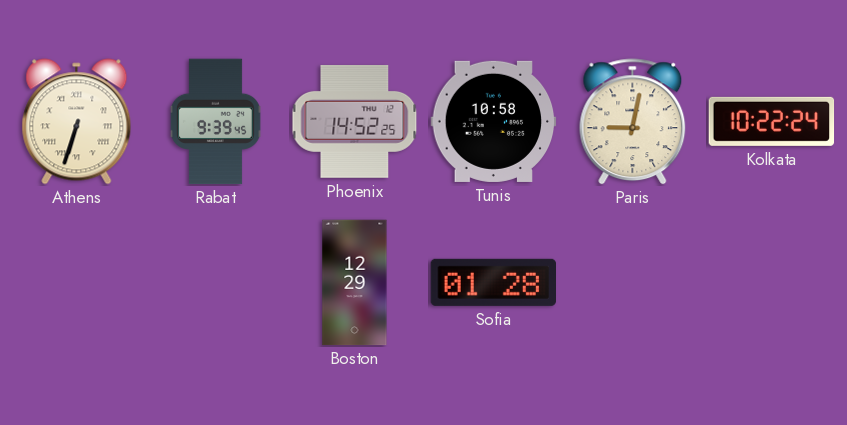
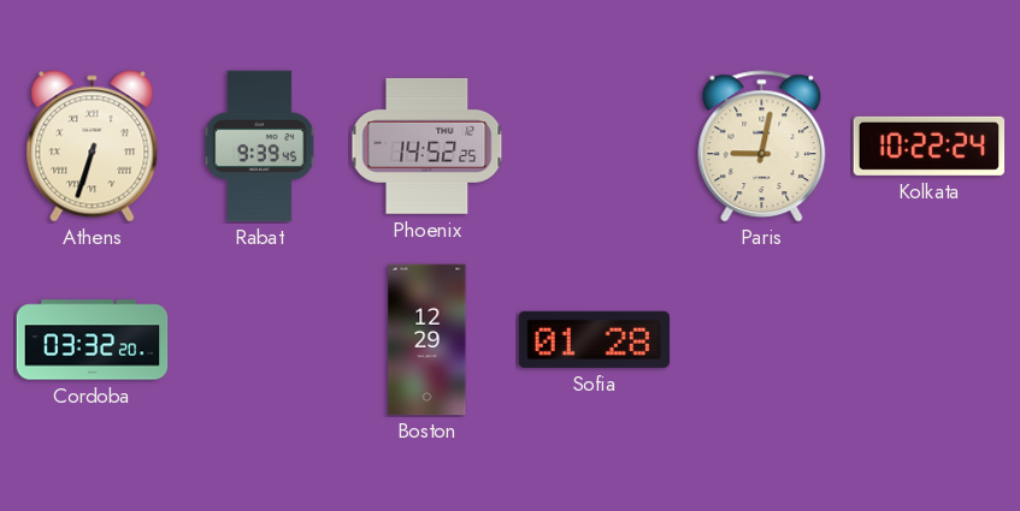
Tunis: 10:58 -> none
Cordoba: none -> 03:32
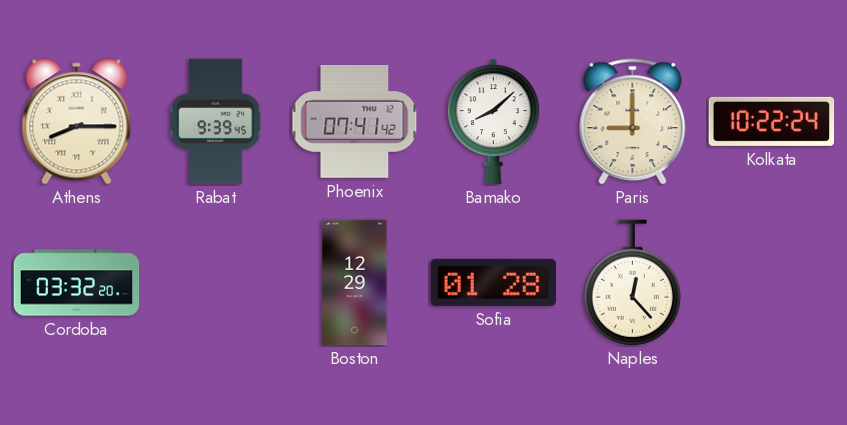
Athens: 6:33 -> 8:15
Phoenix: 14:52 -> 07:41
Bamako: none -> 8:08
Paris: 9:02 -> 9:00
Naples: none -> 12:23
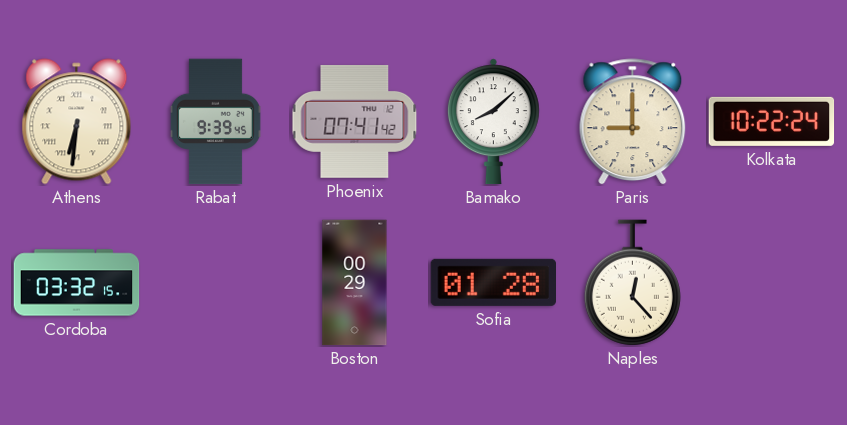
Athens: 8:15 -> 6:31
Cordoba: 03:32:20 -> 03:32:15
Boston: 12:29 -> 00:29
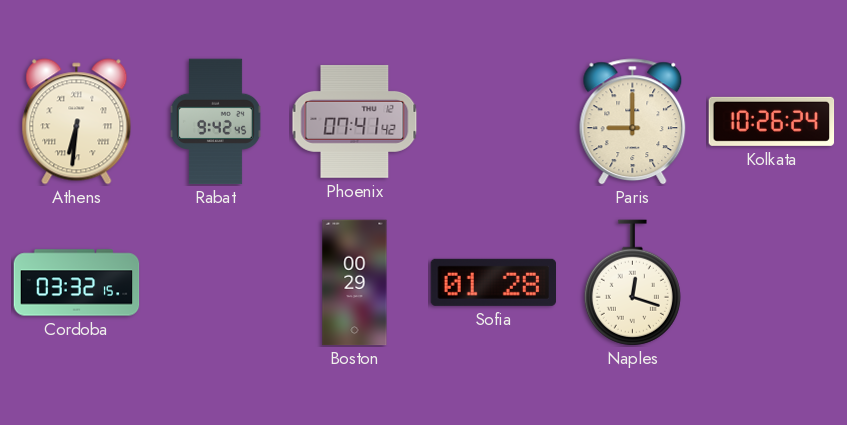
Rabat: 9:39 -> 9:42
Bamako: 8:08 -> none
Kolkata: 10:22 -> 10:26
Naples: 12:23 -> 12:18
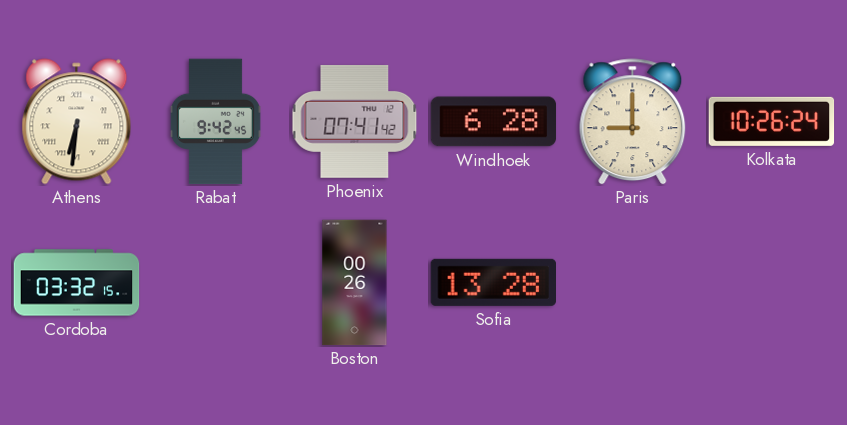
Windhoek: none -> 6:28
Boston: 00:29 -> 00:26
Sofia: 01:28 -> 13:28
Naples: 12:18 -> none
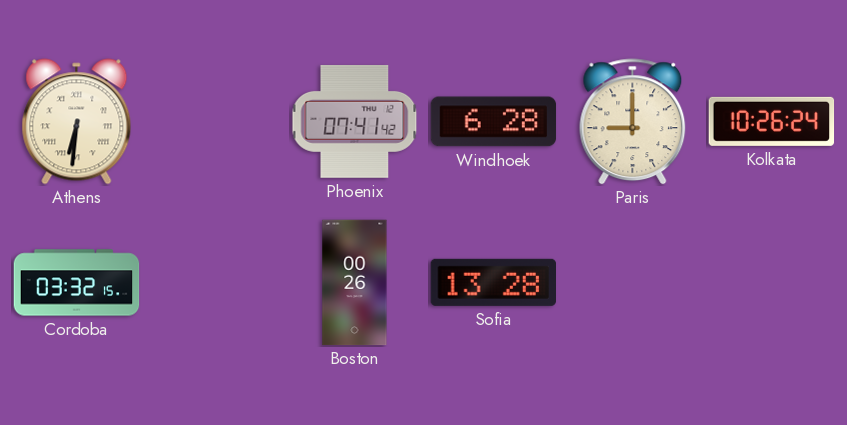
Rabat: 9:42 -> none
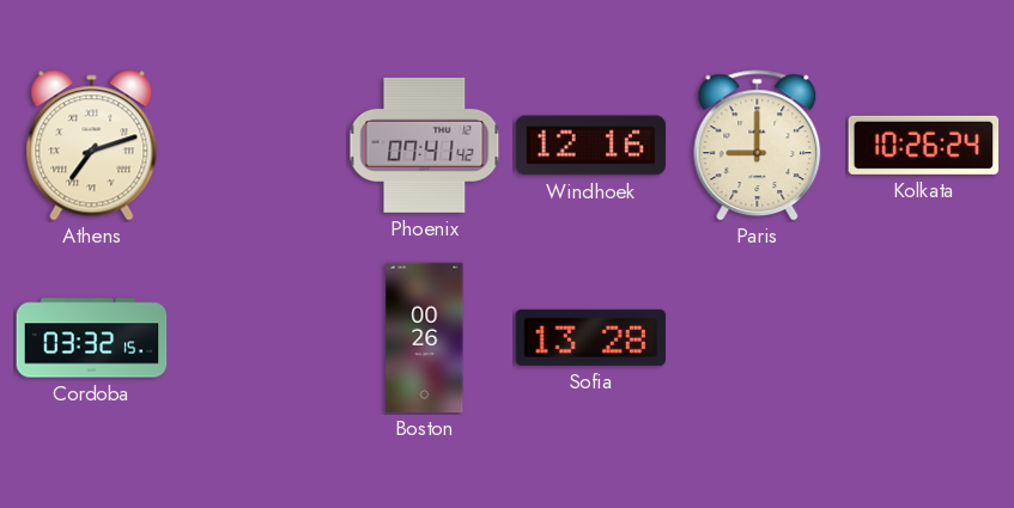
Athens: 6:31 -> 7:12
Windhoek: 6:28 -> 12:16
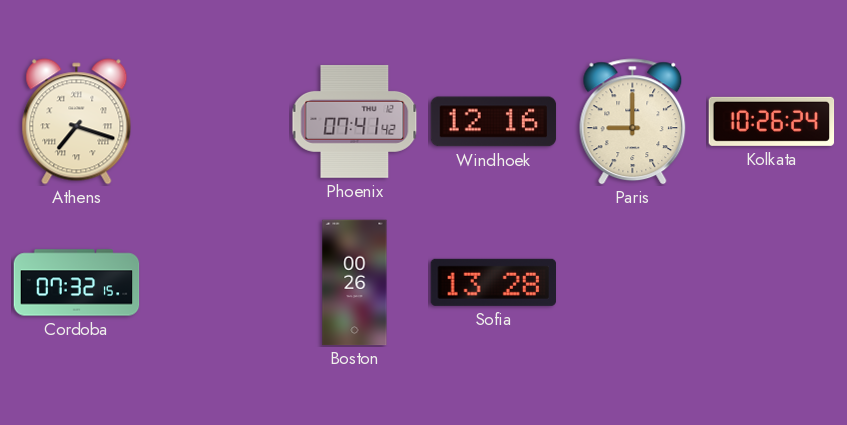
Athens: 7:12 -> 7:18
Cordoba: 03:32 -> 07:32
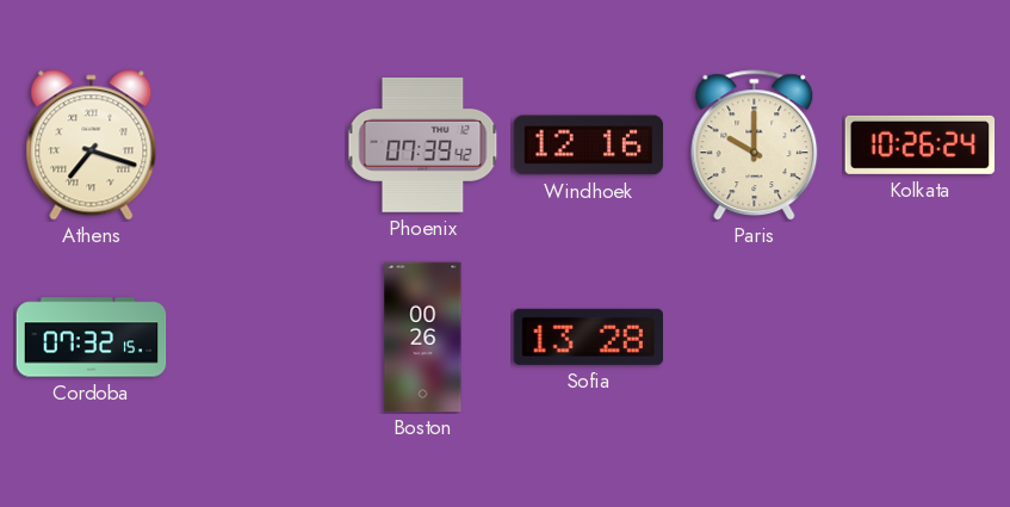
Phoenix: 07:41 -> 07:39
Paris: 9:00 -> 10:00
